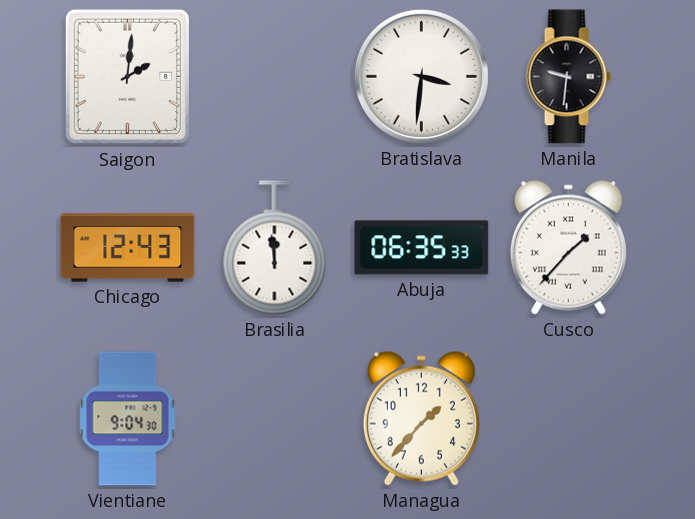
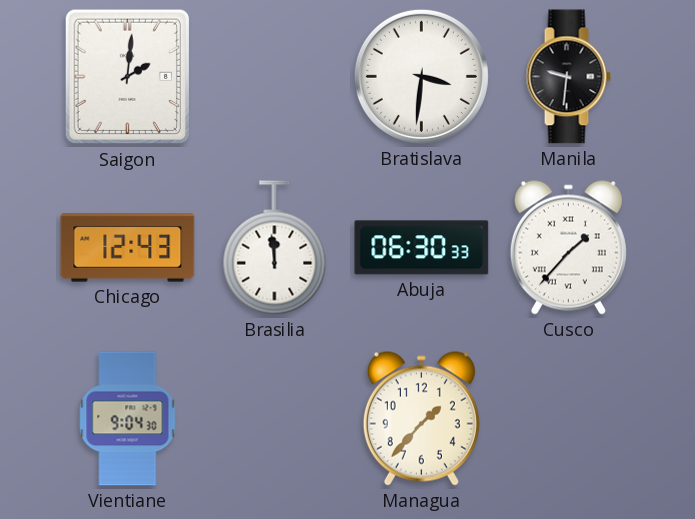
Abuja: 06:35 -> 06:30
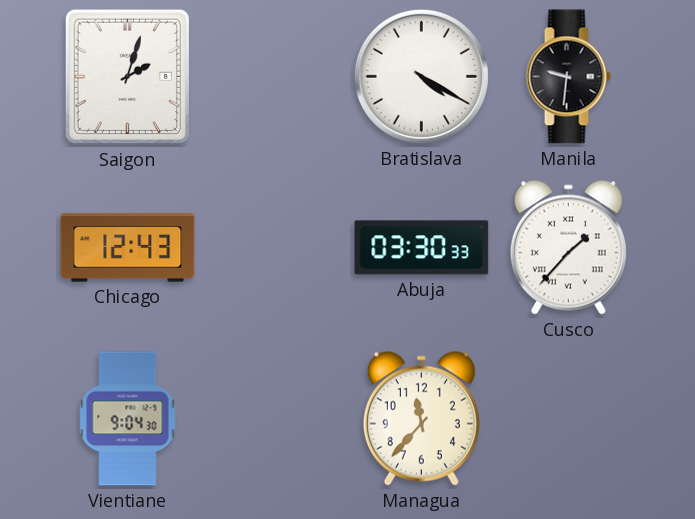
Saigon: 2:01 -> 2:03
Bratislava: 3:31 -> 4:20
Brasilia: 11:59 -> none
Abuja: 06:30 -> 03:30
Managua: 1:37 -> 11:37
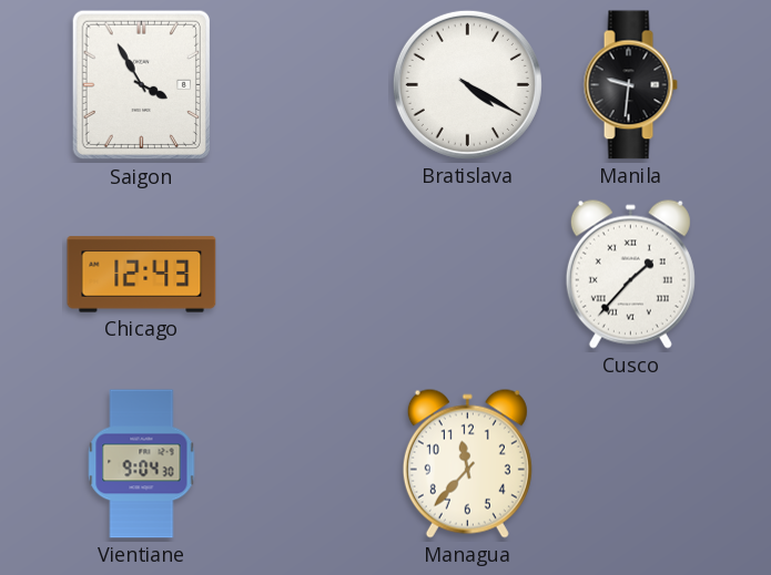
Saigon: 2:03 -> 3:55
Abuja: 03:30 -> none
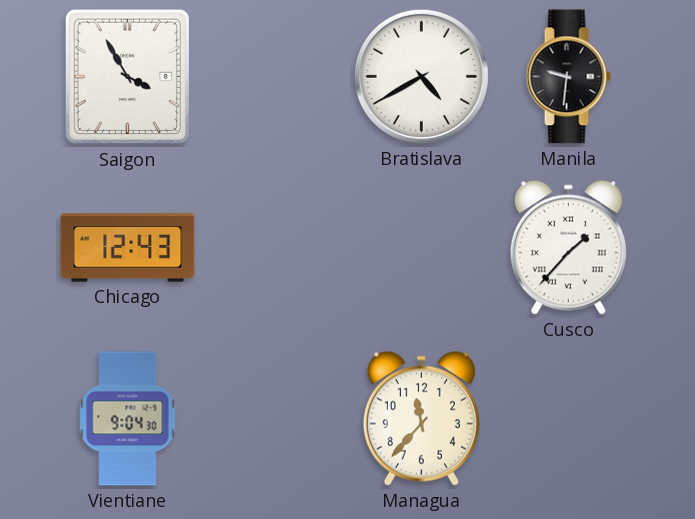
Bratislava: 4:20 -> 4:40
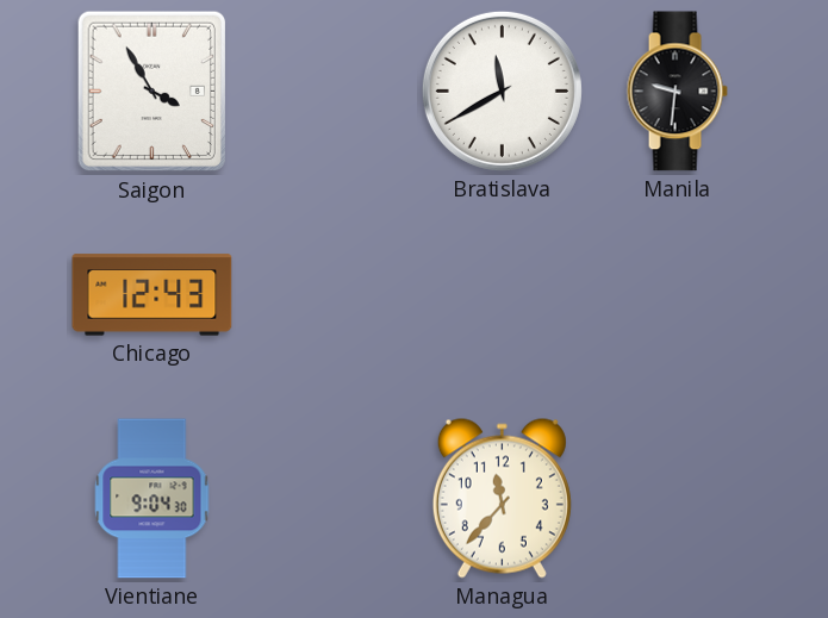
Bratislava: 4:40 -> 11:40
Cusco: 1:37 -> none
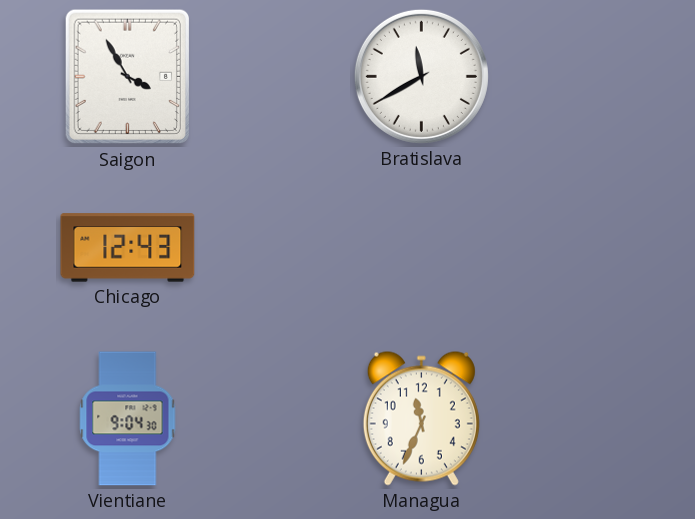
Manila: 9:31 -> none
Managua: 11:37 -> 11:34
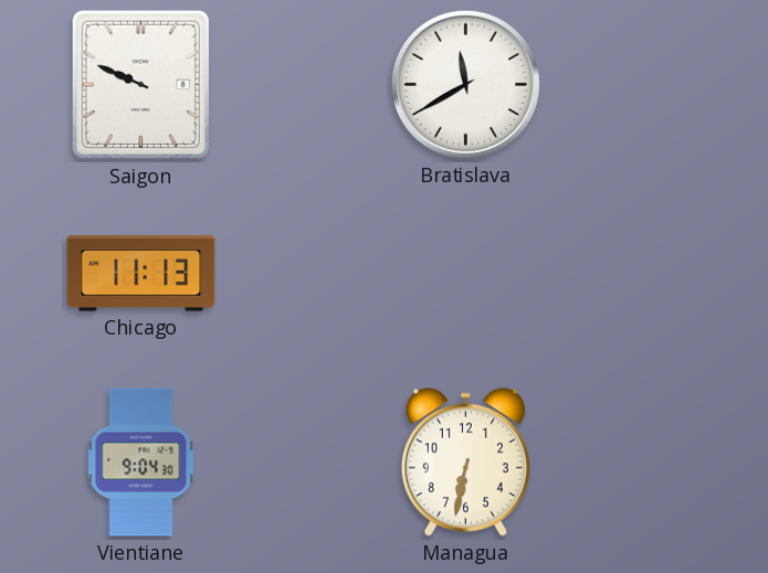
Saigon: 3:55 -> 9:49
Chicago: 12:43 -> 11:13
Managua: 11:34 -> 6:32
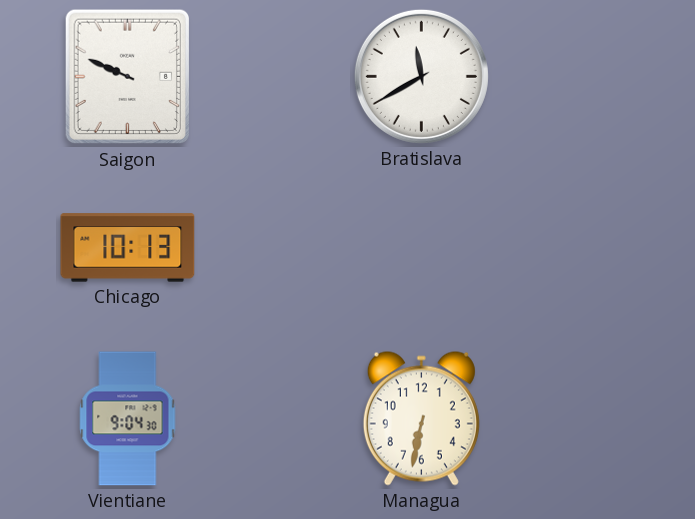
Chicago: 11:13 -> 10:13
